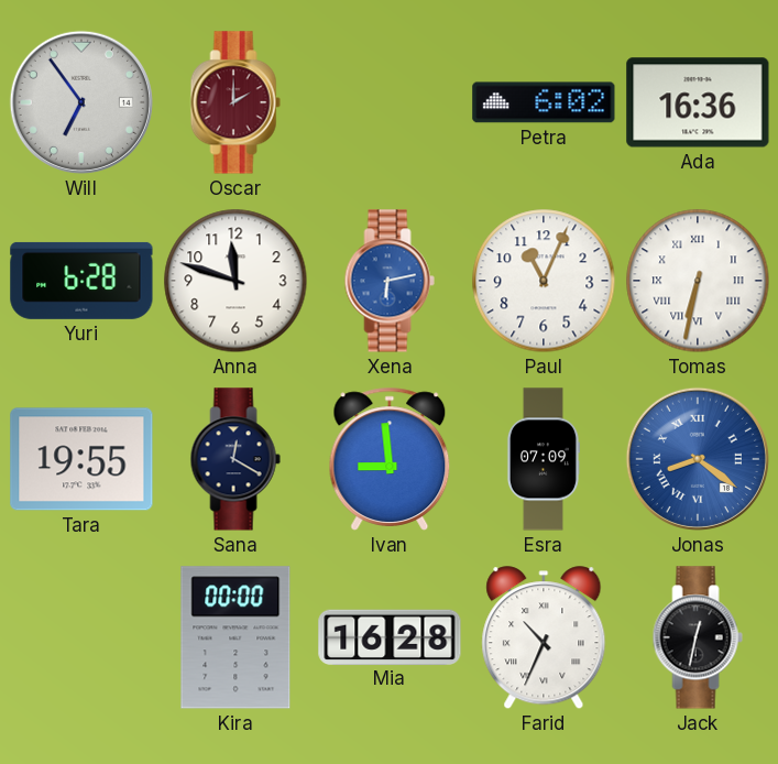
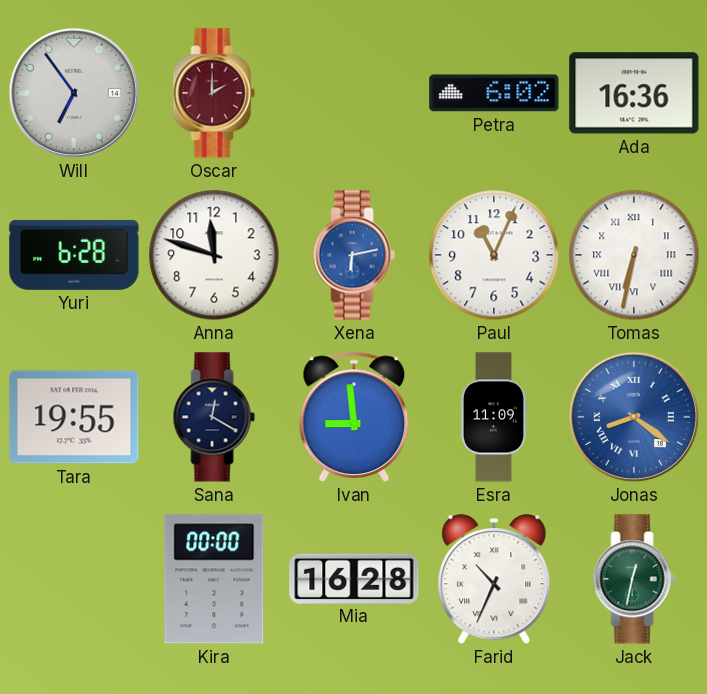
Esra: 07:09 -> 11:09
Jack dial: black -> green
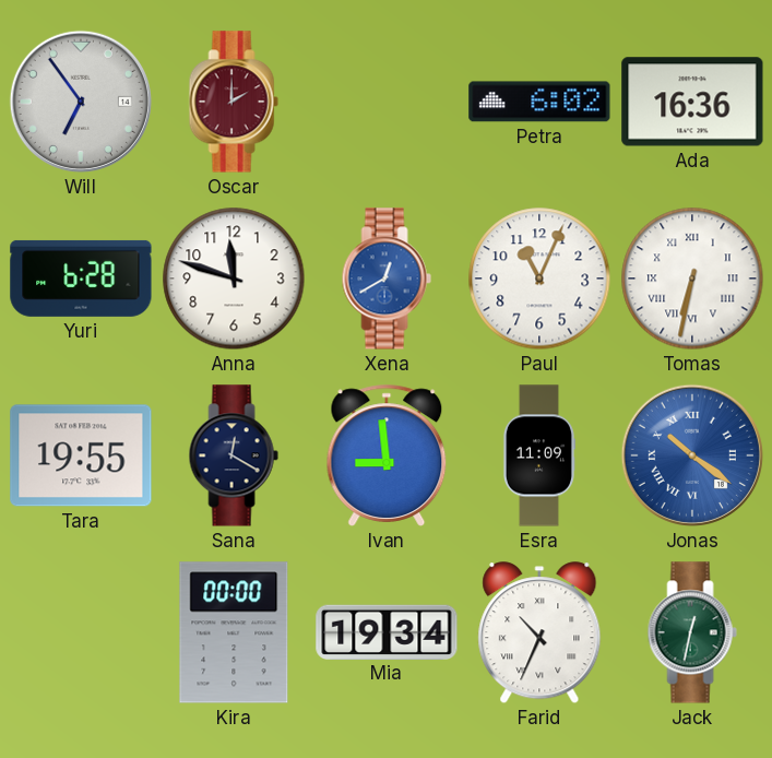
Xena: 6:13 -> 12:40
Jonas: 8:21 -> 10:21
Mia: 16:28 -> 19:34
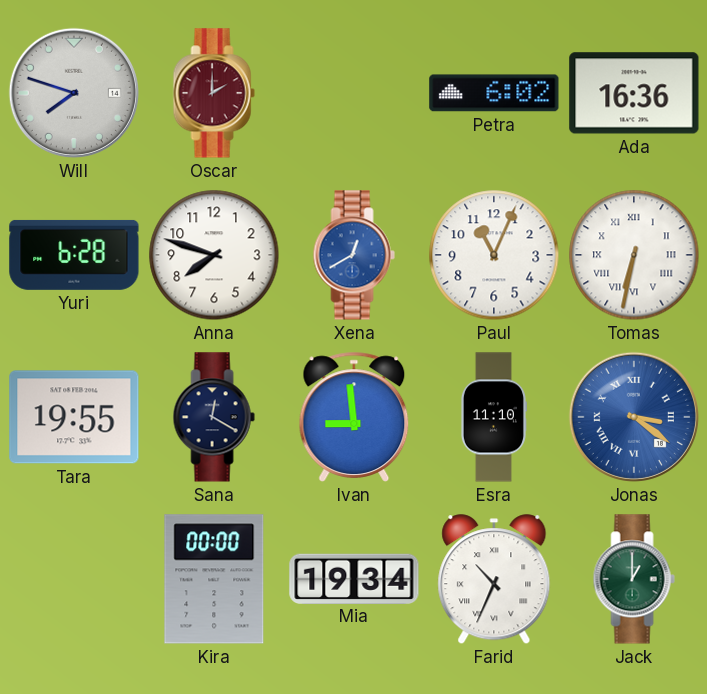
Will: 6:54 -> 7:48
Anna: 11:48 -> 7:48
Esra: 11:09 -> 11:10
Jonas: 10:21 -> 3:21
Jack: 12:32 -> 1:00
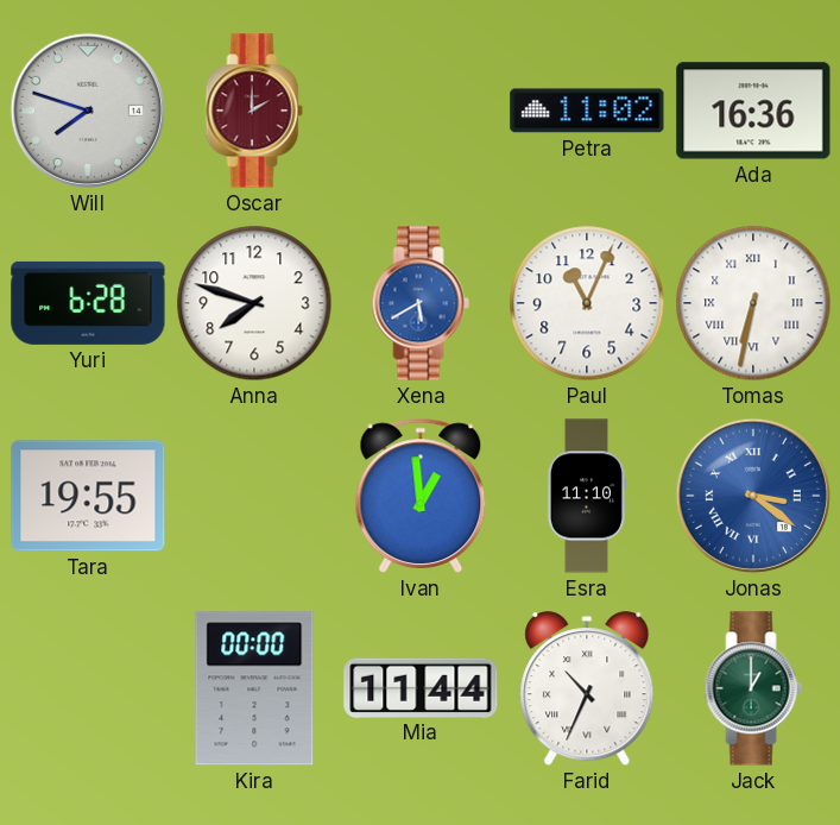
Petra: 6:02 -> 11:02
Xena: 12:40 -> 5:40
Sana: 12:20 -> none
Ivan: 8:59 -> 12:59
Mia: 19:34 -> 11:44
